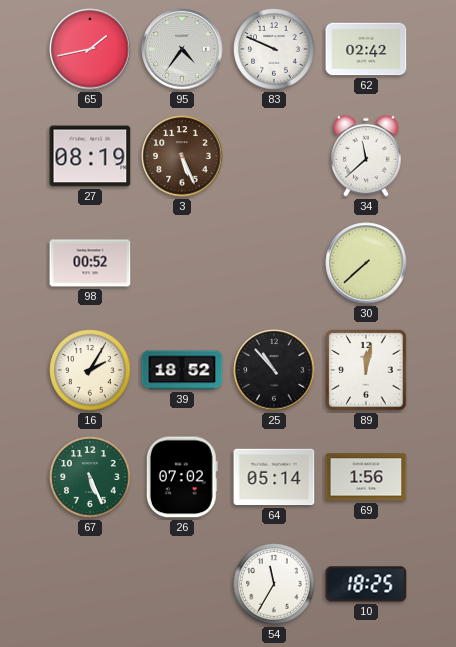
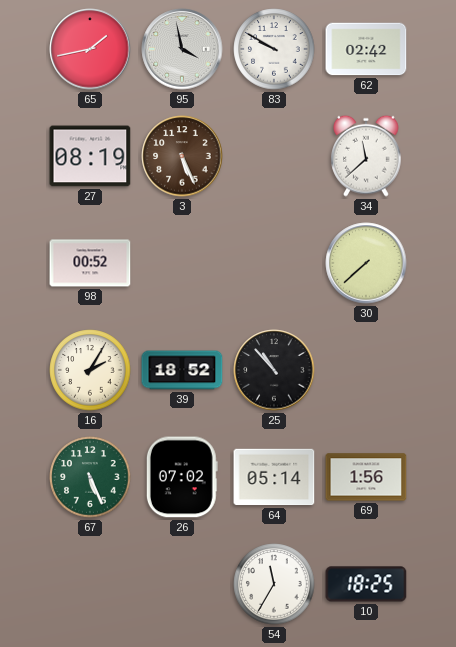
95: 4:36 -> 3:58
83: 9:49 -> 9:50
89: 12:02 -> none
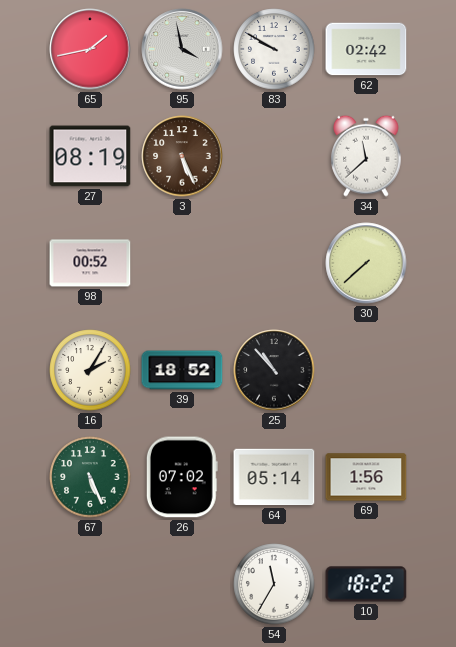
10: 18:25 -> 18:22
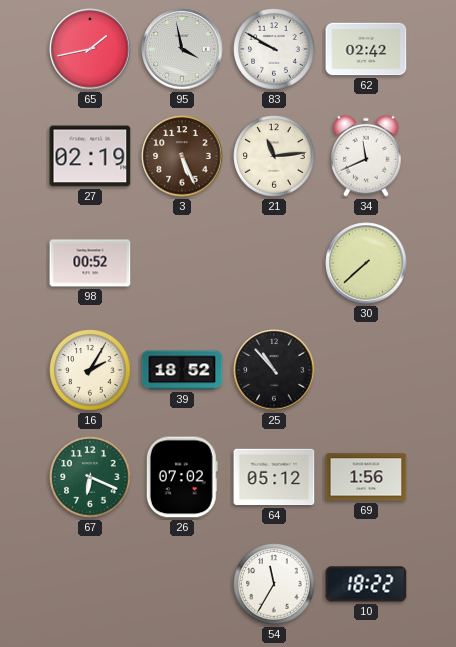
27: 08:19 -> 02:19
21: none -> 11:14
34: 11:38 -> 11:41
67: 5:26 -> 6:19
64: 05:14 -> 05:12
